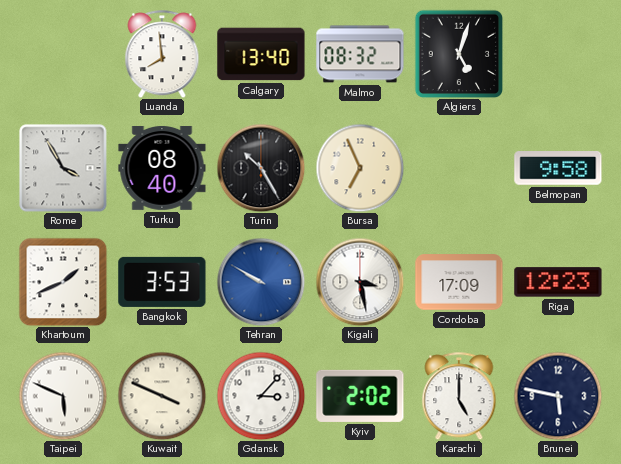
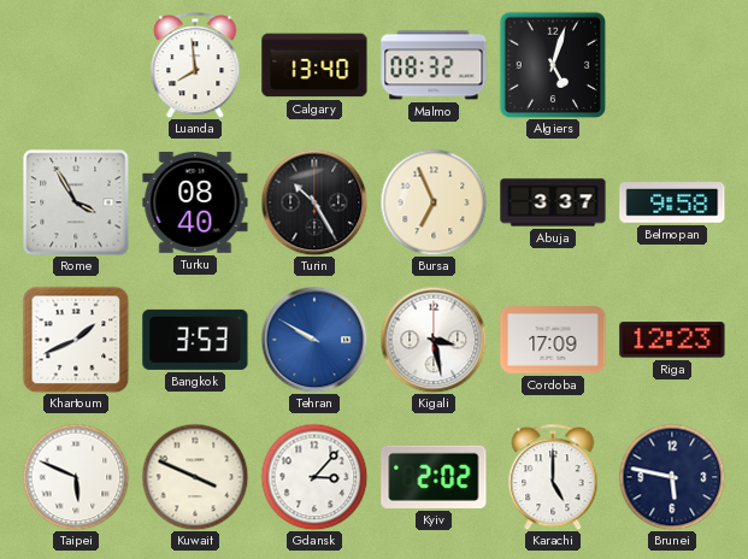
Abuja: none -> 3:37
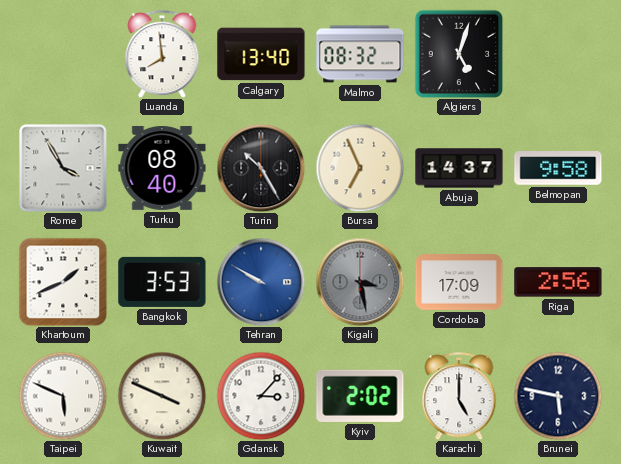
Abuja: 3:37 -> 14:37
Kigali dial: white -> grey
Riga: 12:23 -> 2:56
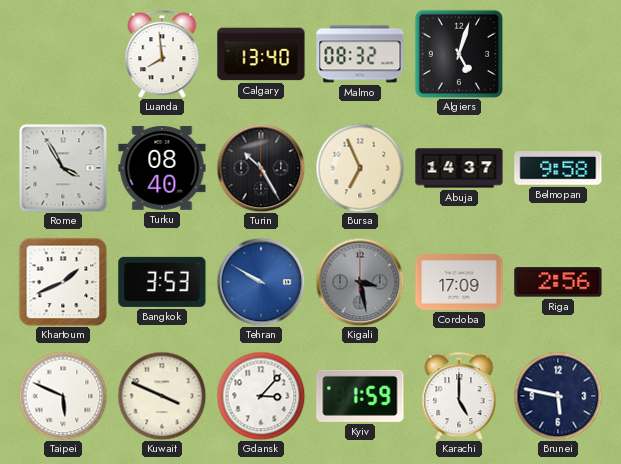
Kyiv: 2:02 -> 1:59
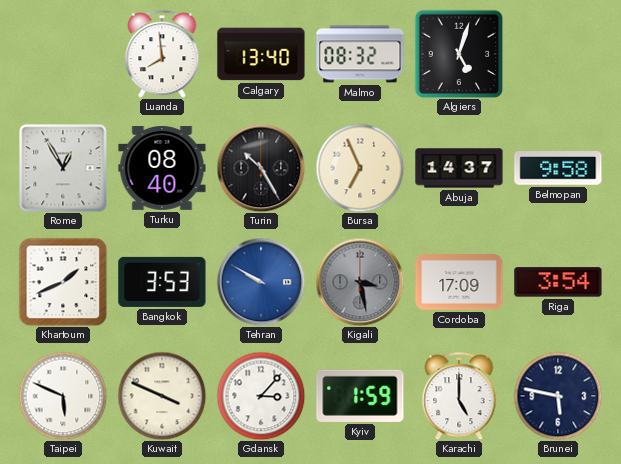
Rome: 3:55 -> 12:55
Riga: 2:56 -> 3:54
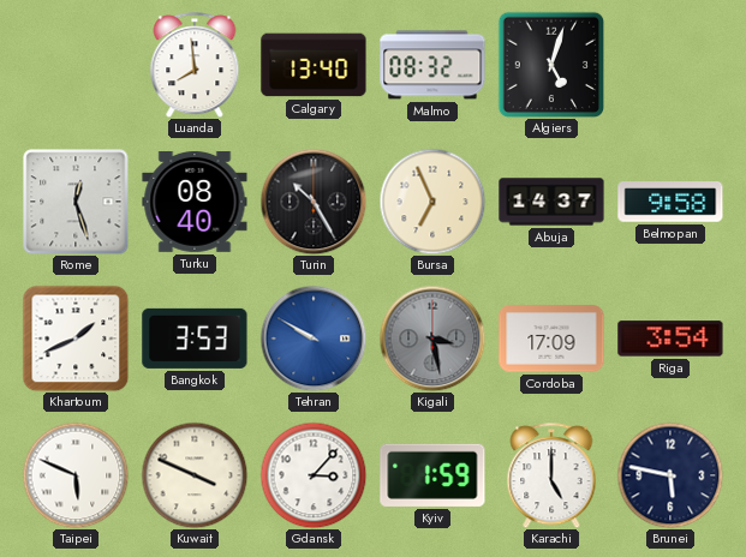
Rome: 12:55 -> 12:27
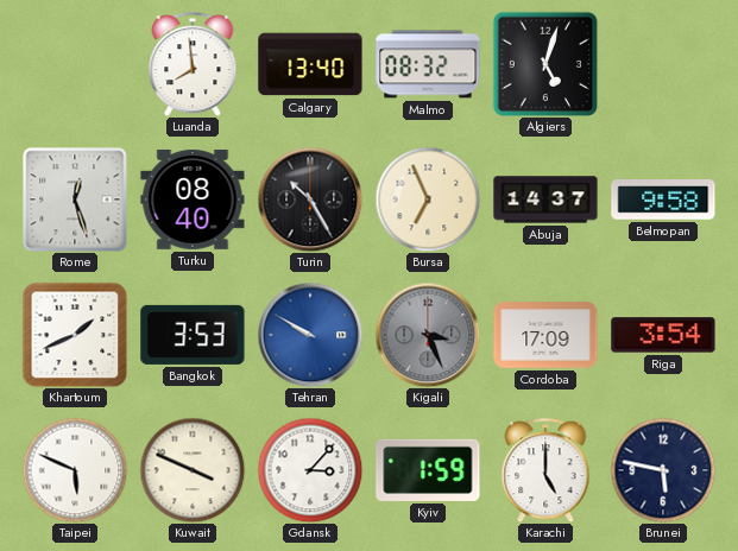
Kigali: 3:28 -> 3:26
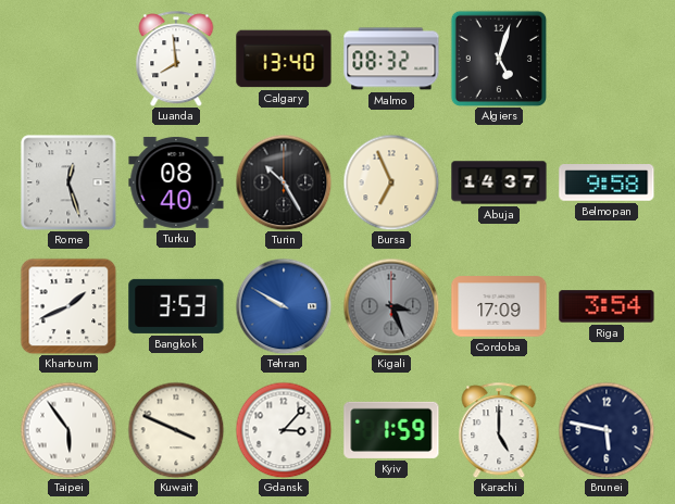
Taipei: 5:49 -> 5:54
